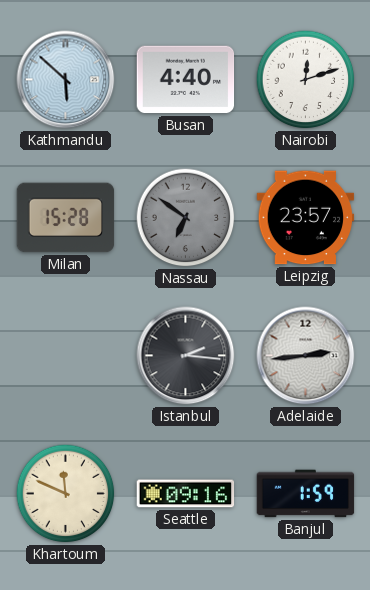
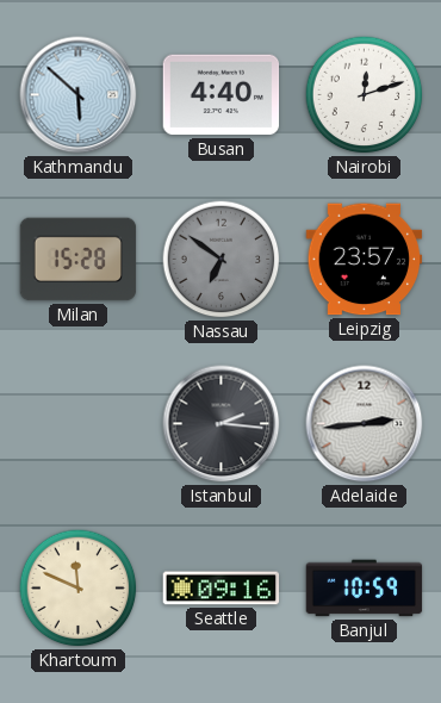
Banjul: 1:59 -> 10:59
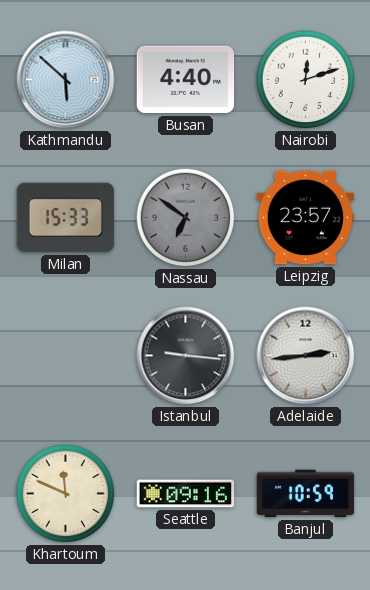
Milan: 15:28 -> 15:33
Istanbul: 2:16 -> 9:16
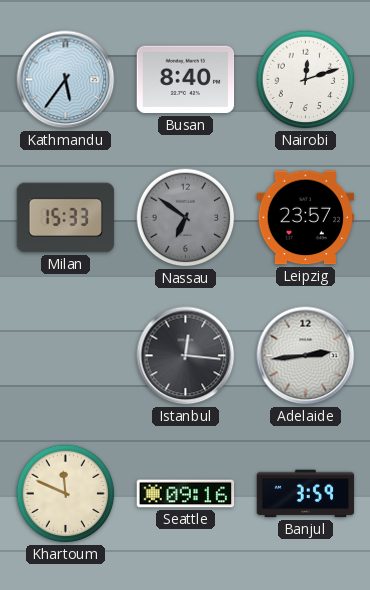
Kathmandu: 5:52 -> 5:36
Busan: 4:40 -> 8:40
Istanbul: 9:16 -> 12:16
Banjul: 10:59 -> 3:59
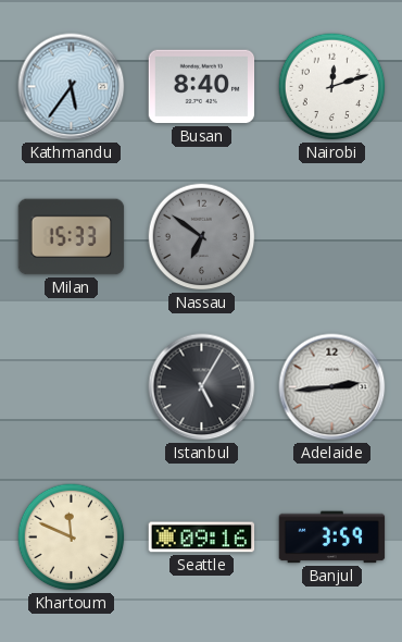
Leipzig: 23:57 -> none
Istanbul: 12:16 -> 5:05
